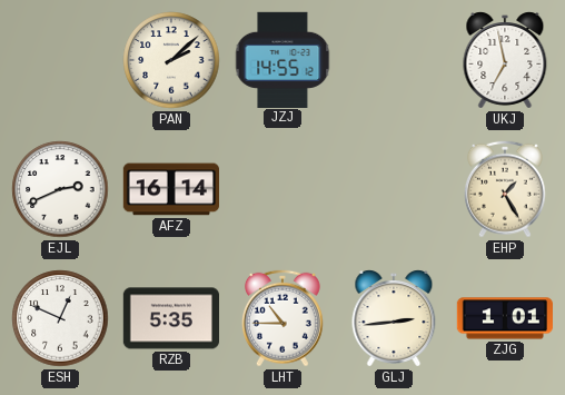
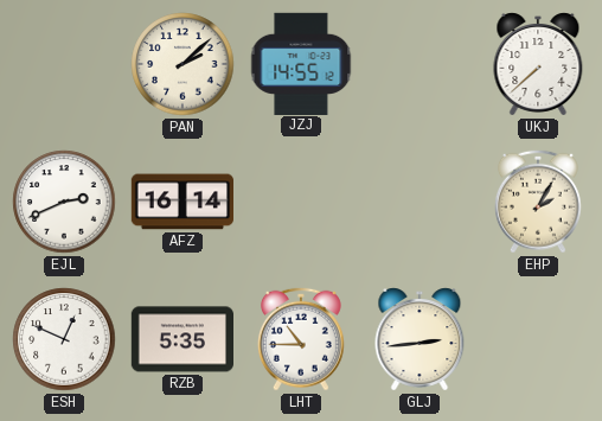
UKJ: 6:58 -> 7:38
EHP: 1:25 -> 2:05
ZJG: 1:01 -> none
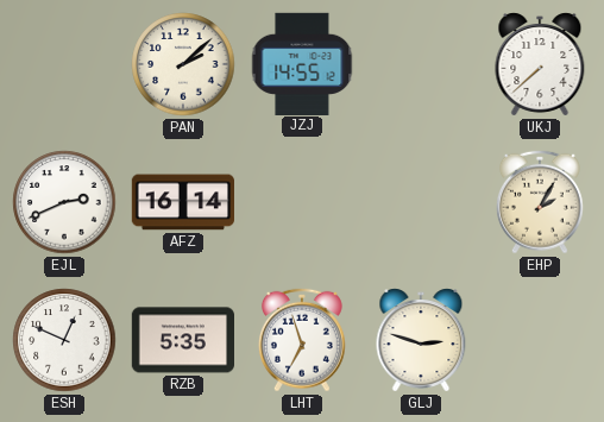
LHT: 10:45 -> 6:57
GLJ: 2:44 -> 2:48
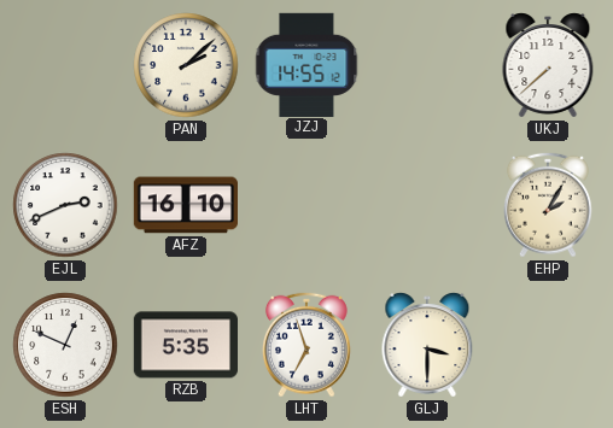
AFZ: 16:14 -> 16:10
GLJ: 2:48 -> 3:30
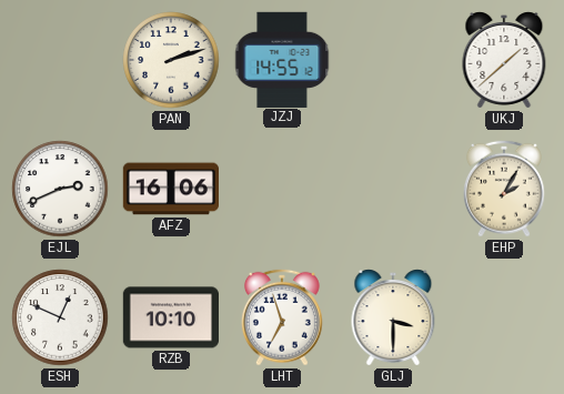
PAN: 2:08 -> 2:12
UKJ: 7:38 -> 1:38
AFZ: 16:10 -> 16:06
RZB: 5:35 -> 10:10
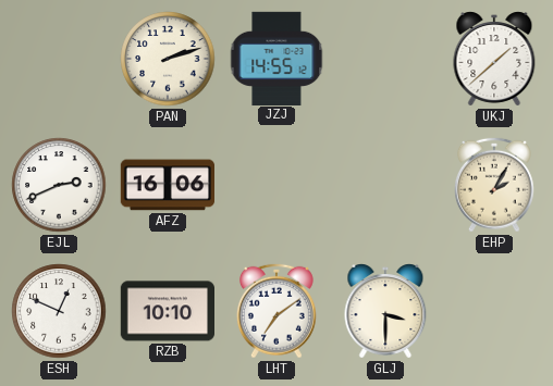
LHT: 6:57 -> 7:09
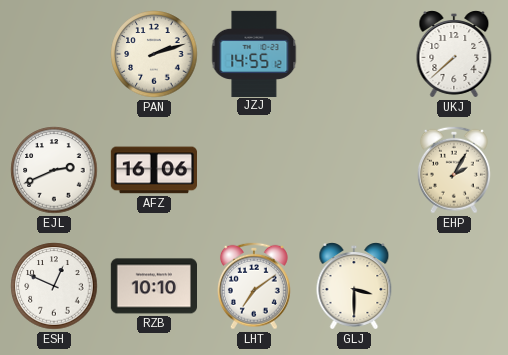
UKJ: 1:38 -> 7:38
